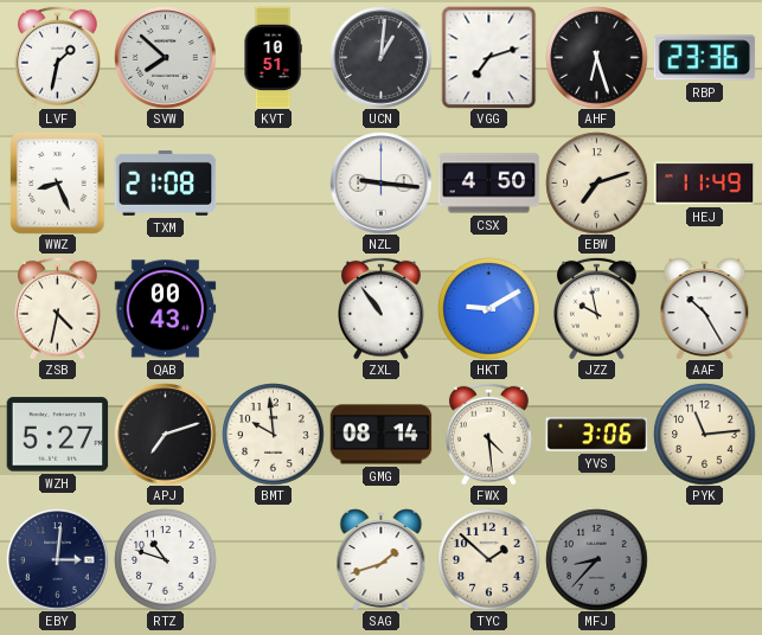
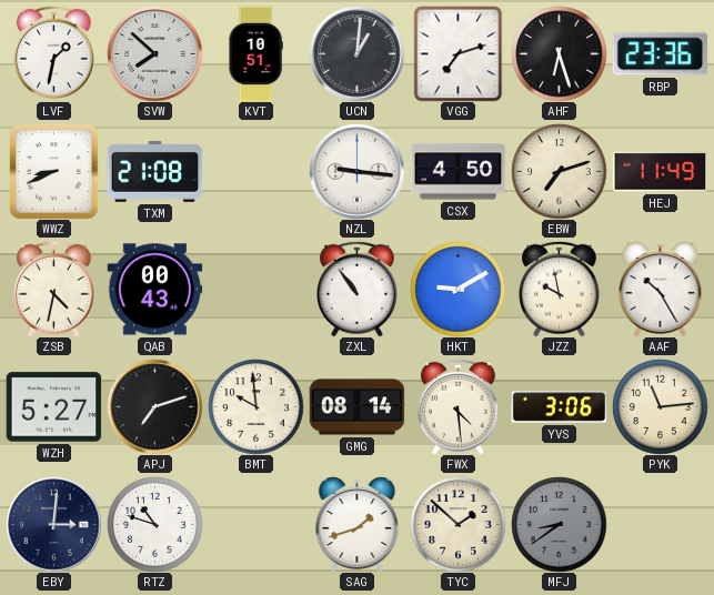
WWZ: 8:26 -> 8:41
MFJ: 8:37 -> 8:39
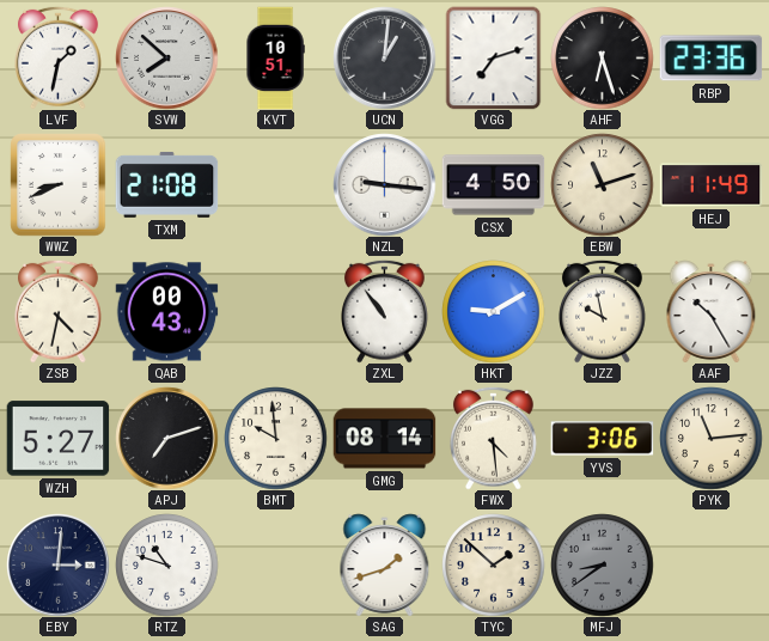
EBW: 7:12 -> 11:12
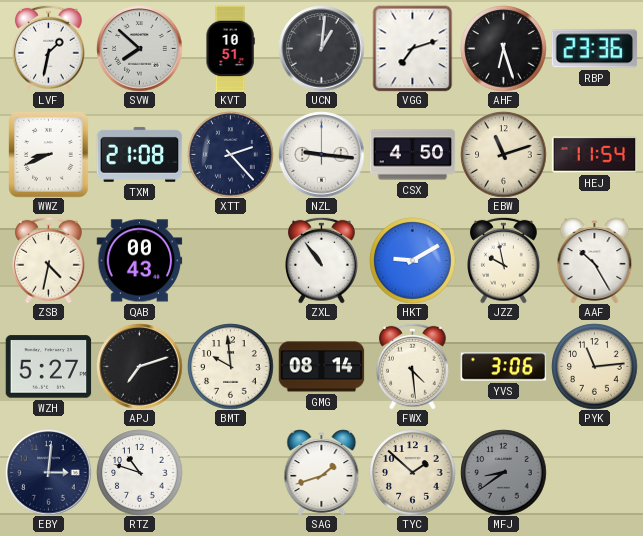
XTT: none -> 2:23
HEJ: 11:49 -> 11:54
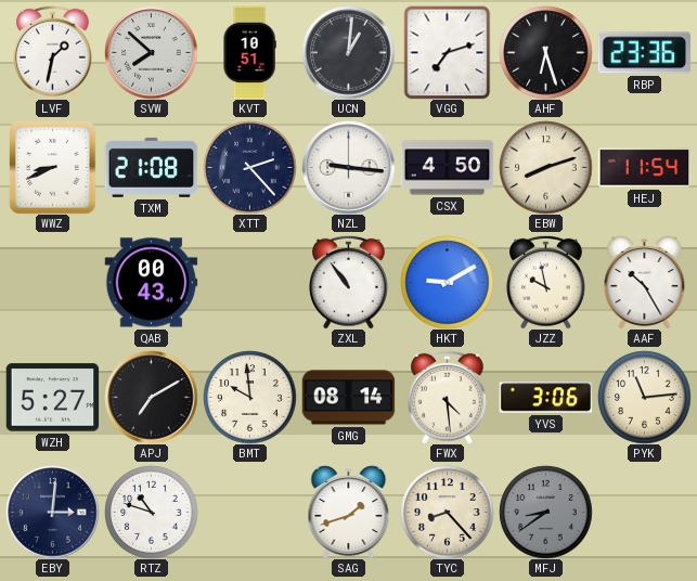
EBW: 11:12 -> 8:12
ZSB: 4:32 -> none
APJ: 7:12 -> 7:10
TYC: 1:52 -> 8:23
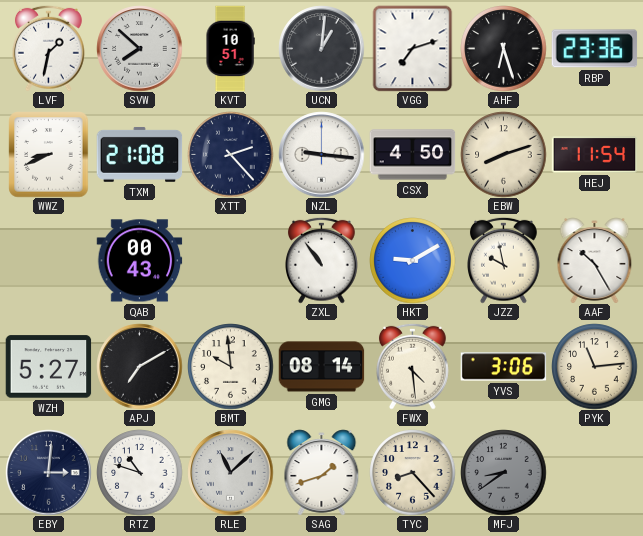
RLE: none -> 11:08
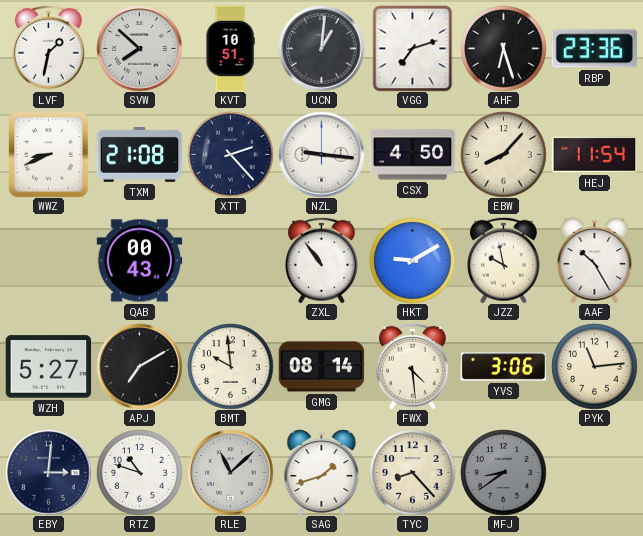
EBW: 8:12 -> 8:07
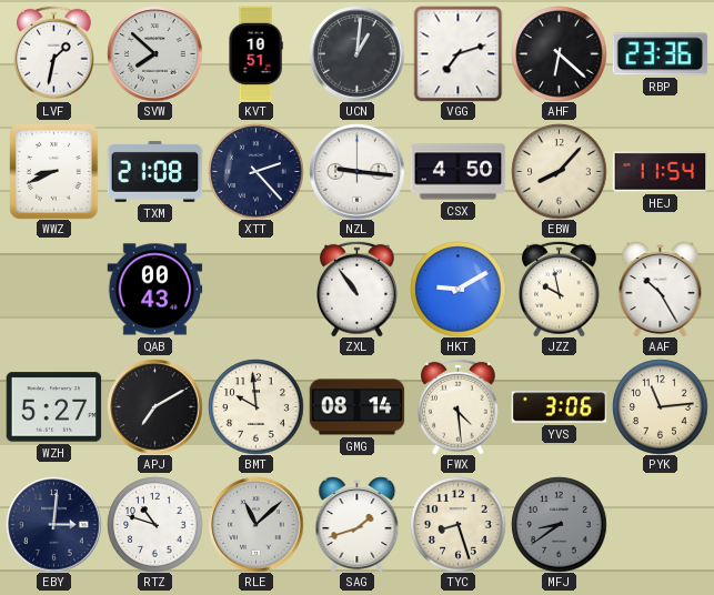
AHF: 6:27 -> 6:22
TYC: 8:23 -> 8:27
